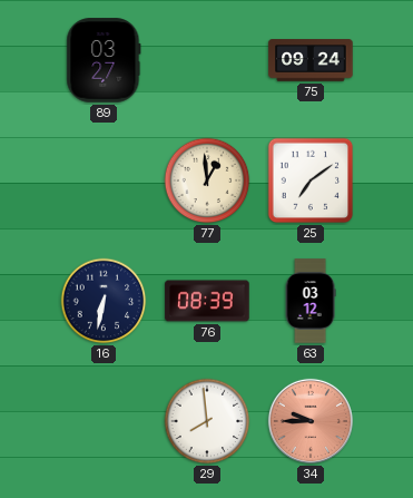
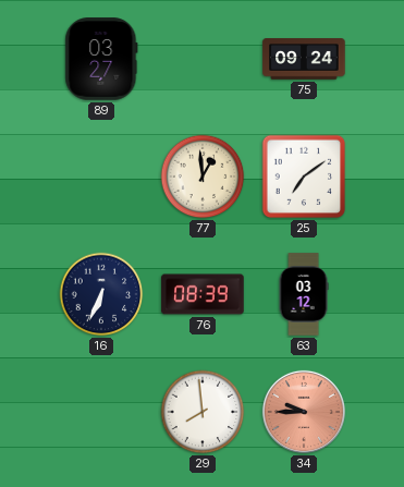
16: 6:32 -> 6:34
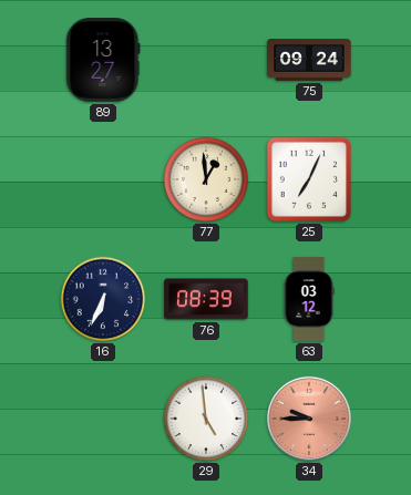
89: 03:27 -> 13:27
25: 7:09 -> 7:04
29: 7:59 -> 4:59
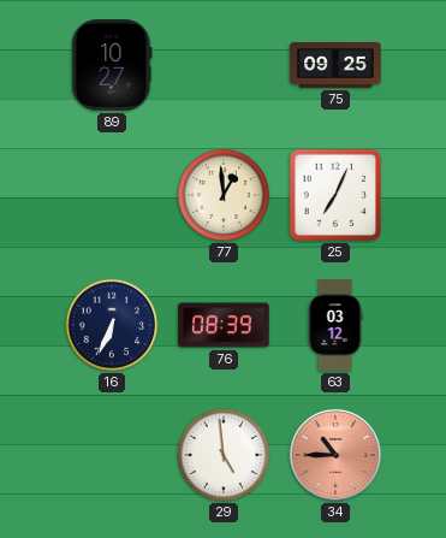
89: 13:27 -> 10:27
75: 09:24 -> 09:25
34: 9:45 -> 10:45
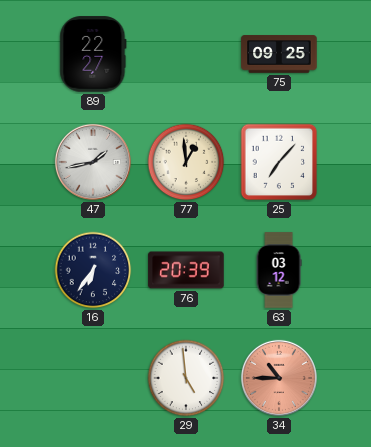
89: 10:27 -> 22:27
47: none -> 1:43
25: 7:04 -> 7:07
16: 6:34 -> 6:36
76: 08:39 -> 20:39
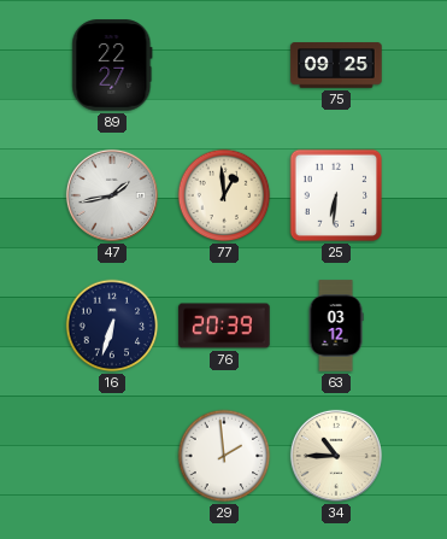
25: 7:07 -> 6:31
16: 6:36 -> 6:33
29: 4:59 -> 1:59
34 dial: salmon -> cream
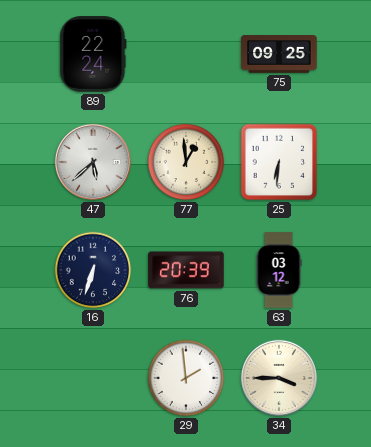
89: 22:27 -> 22:24
47: 1:43 -> 5:38
34: 10:45 -> 3:45
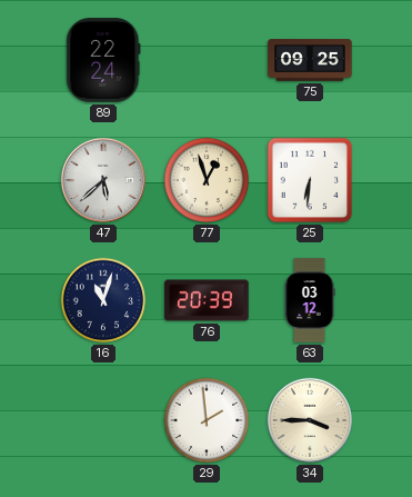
77: 12:59 -> 12:57
16: 6:33 -> 11:03
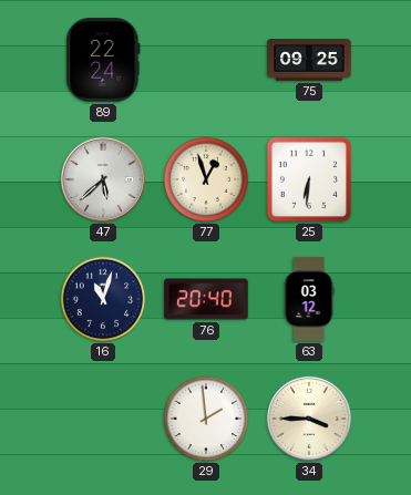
76: 20:39 -> 20:40
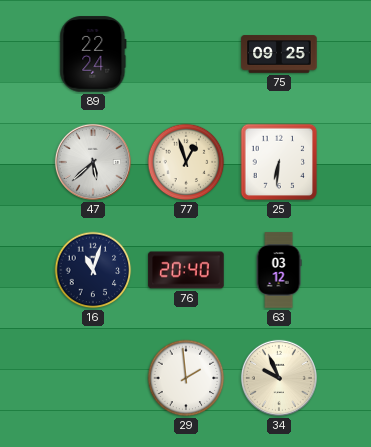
34: 3:45 -> 9:56
